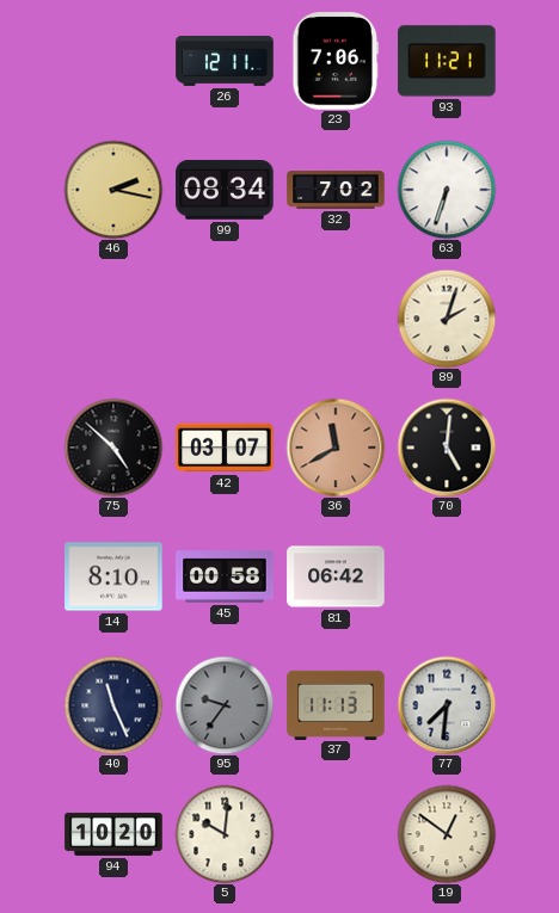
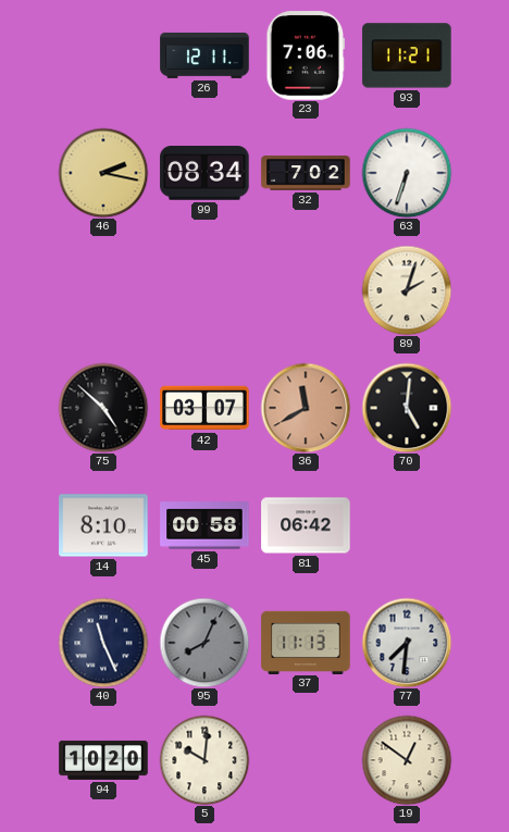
95: 9:36 -> 8:04
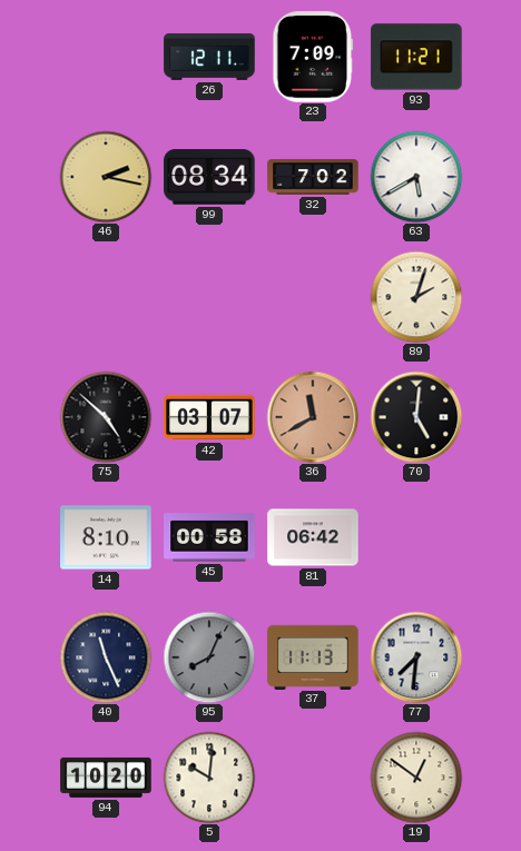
23: 7:06 -> 7:09
63: 6:33 -> 5:40
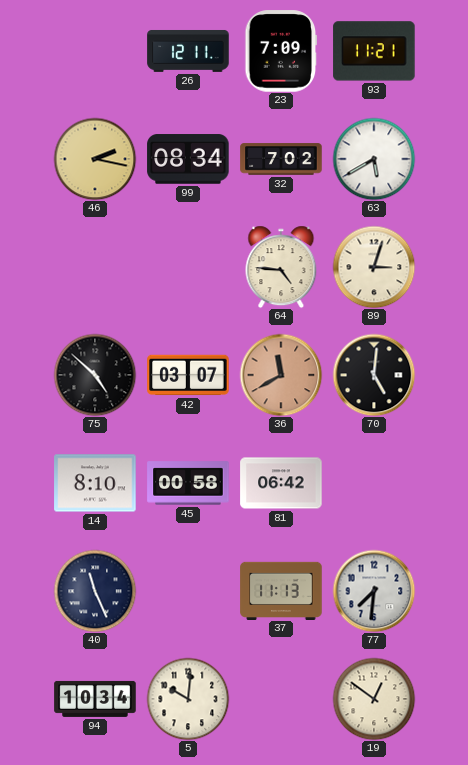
64: none -> 4:46
89: 2:03 -> 3:03
95: 8:04 -> none
94: 10:20 -> 10:34
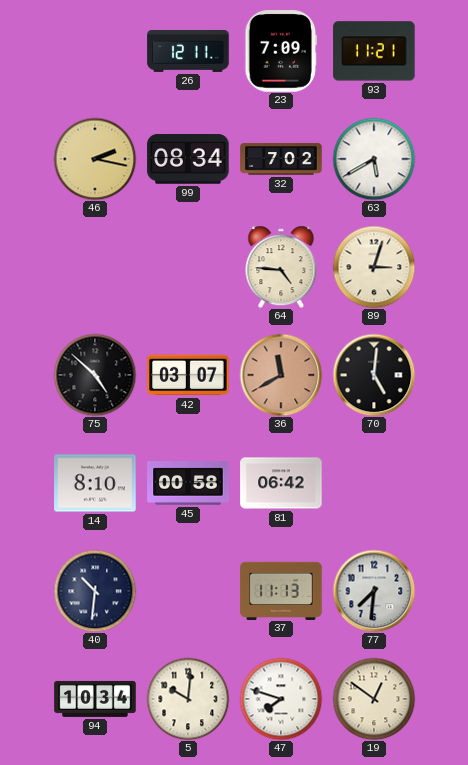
40: 11:26 -> 10:31
47: none -> 7:48
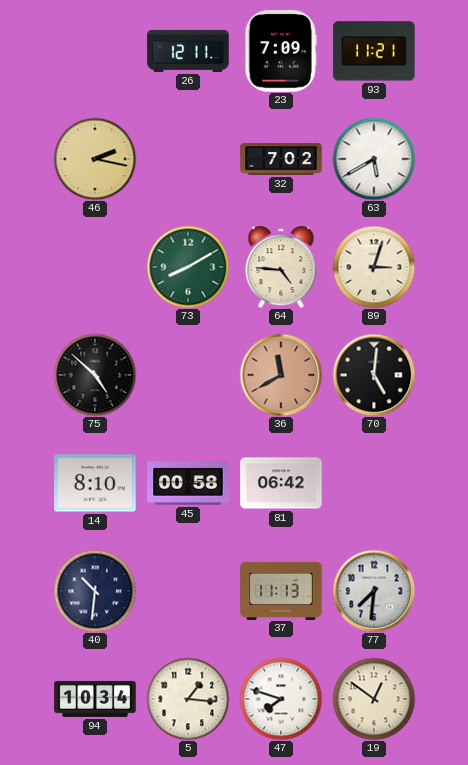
99: 08:34 -> none
73: none -> 8:10
42: 03:07 -> none
5: 10:01 -> 1:16
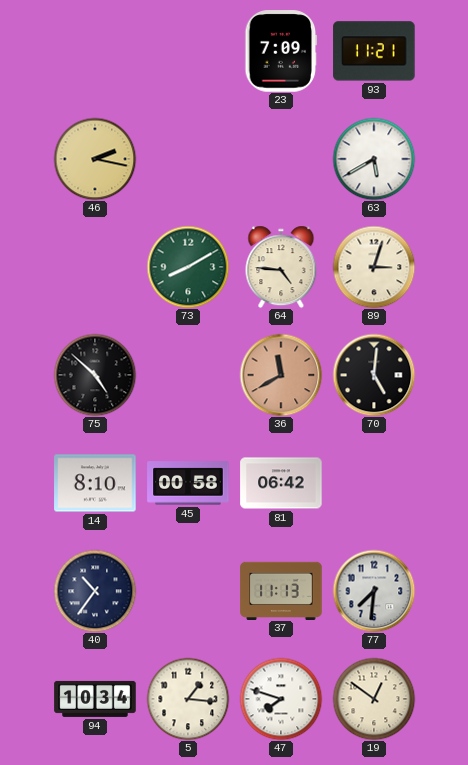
26: 12:11 -> none
32: 7:02 -> none
40: 10:31 -> 10:36
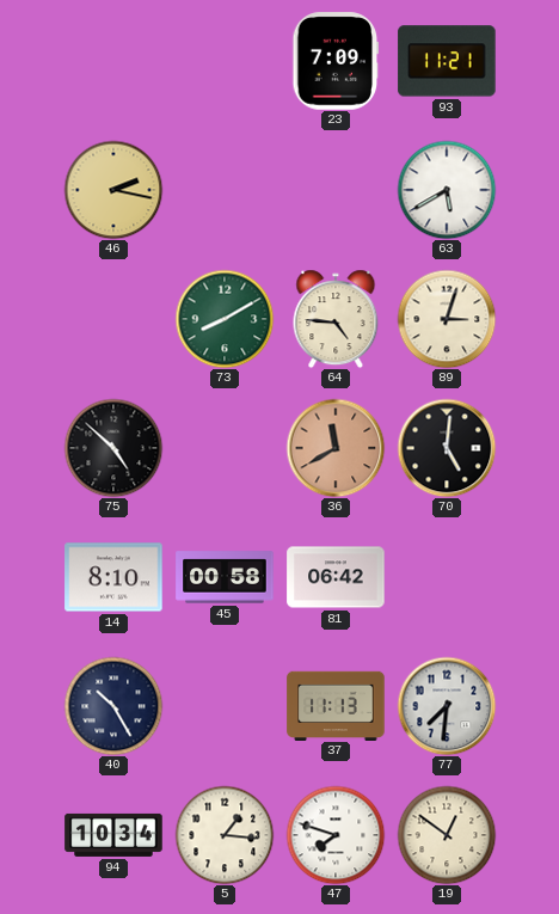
40: 10:36 -> 10:25
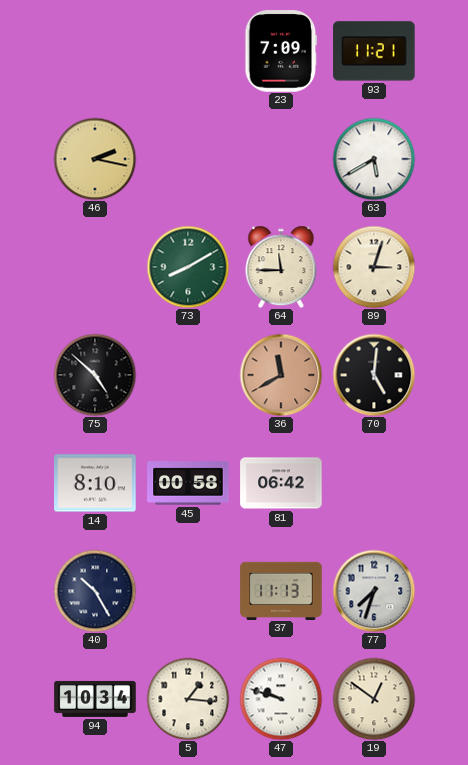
64: 4:46 -> 11:45
77: 7:31 -> 7:33
47: 7:48 -> 9:48
